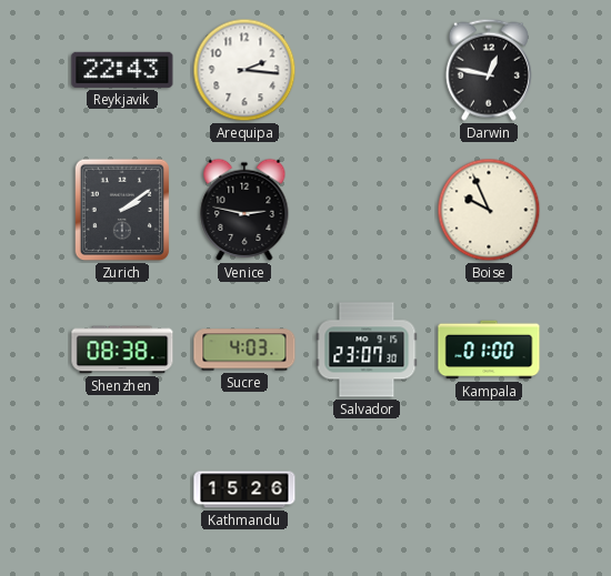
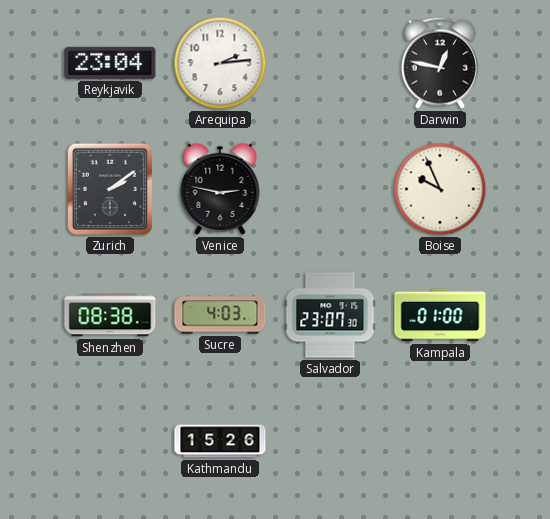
Reykjavik: 22:43 -> 23:04
Arequipa: 2:16 -> 2:14
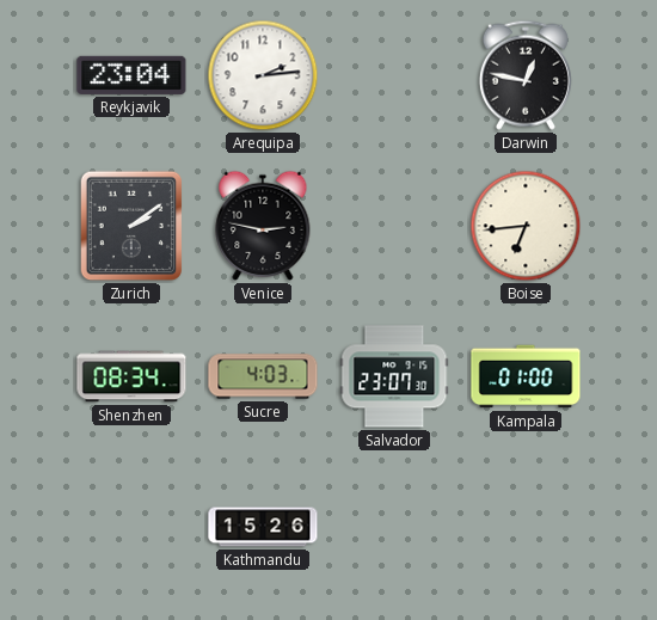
Boise: 9:56 -> 6:44
Shenzhen: 08:38 -> 08:34
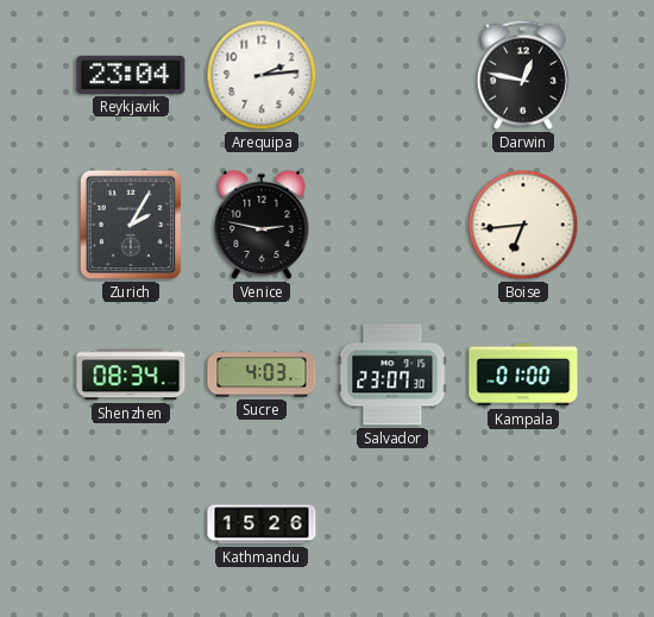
Zurich: 2:09 -> 2:05
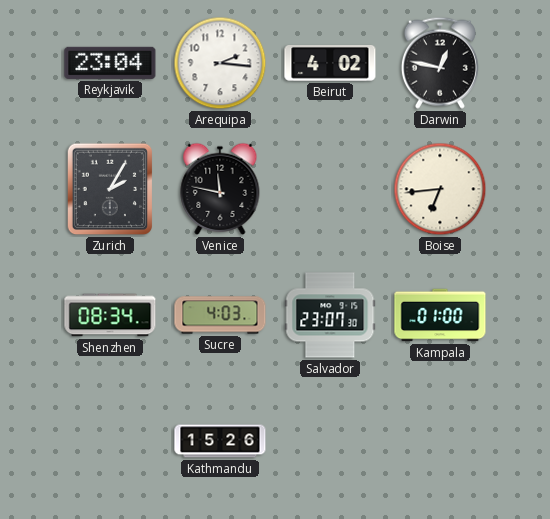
Arequipa: 2:14 -> 2:16
Beirut: none -> 4:02
Venice: 2:47 -> 11:47
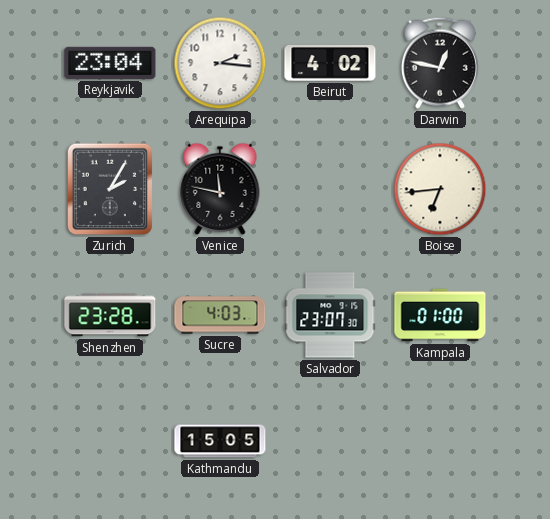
Shenzhen: 08:34 -> 23:28
Kathmandu: 15:26 -> 15:05
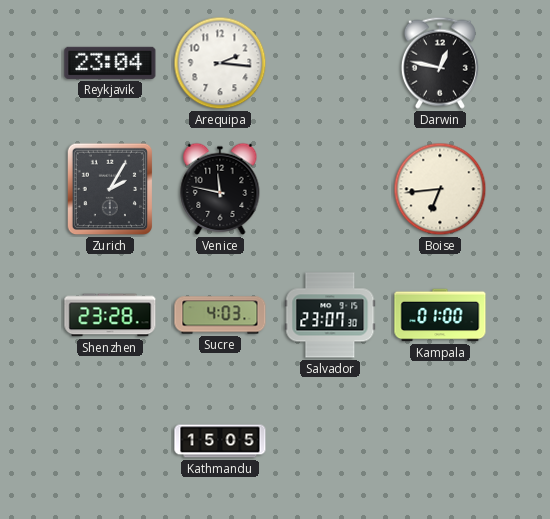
Beirut: 4:02 -> none
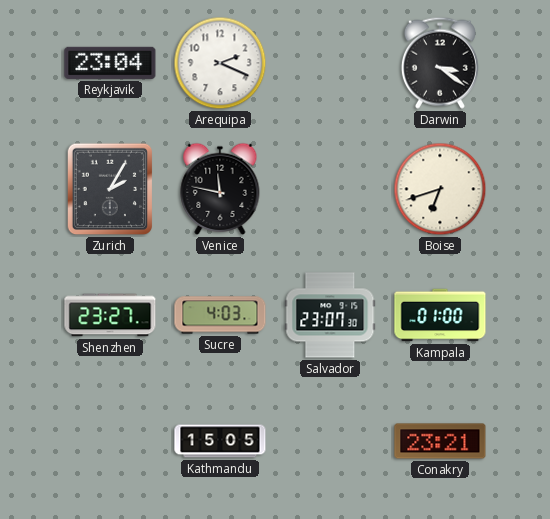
Arequipa: 2:16 -> 2:19
Darwin: 12:47 -> 3:21
Boise: 6:44 -> 6:42
Shenzhen: 23:28 -> 23:27
Conakry: none -> 23:21
